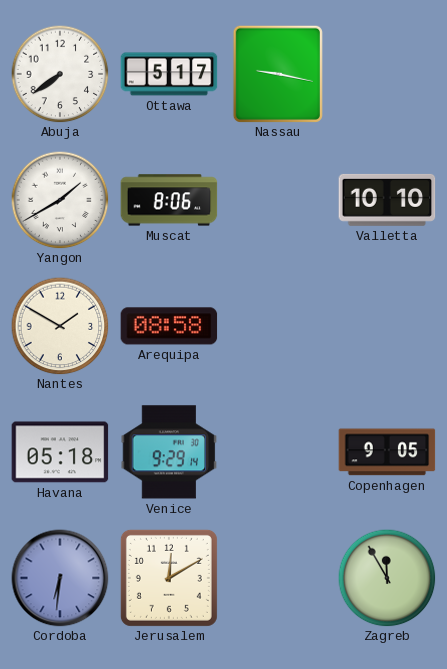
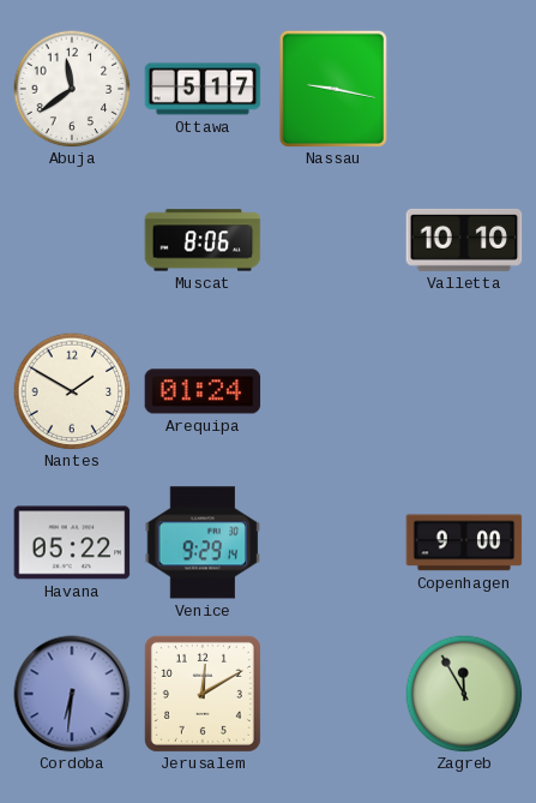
Abuja: 7:39 -> 11:39
Yangon: 1:40 -> none
Arequipa: 08:58 -> 01:24
Havana: 05:18 -> 05:22
Copenhagen: 9:05 -> 9:00
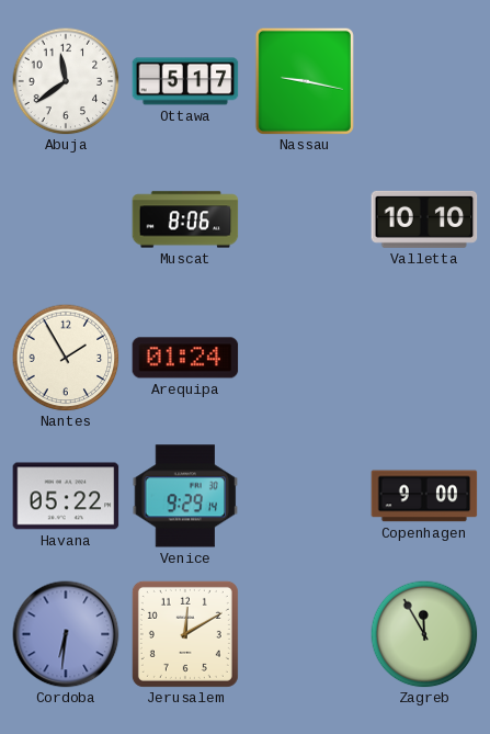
Nantes: 1:50 -> 1:55
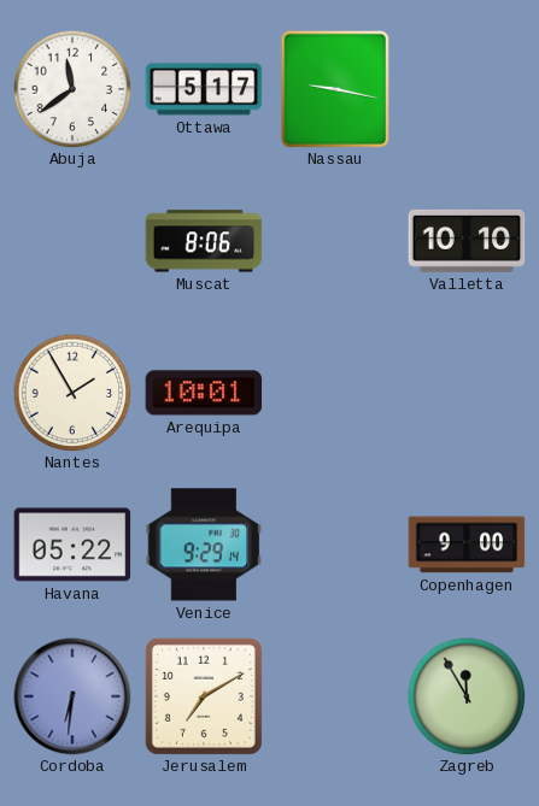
Arequipa: 01:24 -> 10:01
Jerusalem: 12:10 -> 7:10
